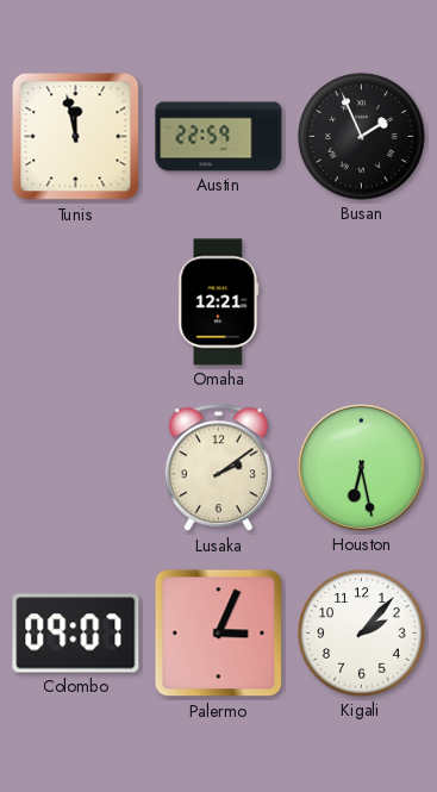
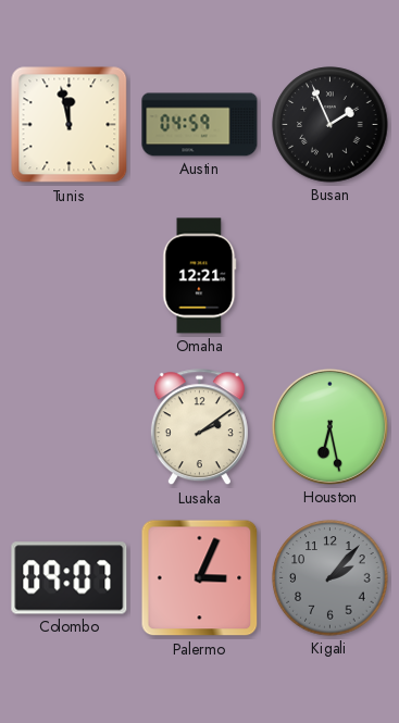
Austin: 22:59 -> 04:59
Kigali dial: white -> grey
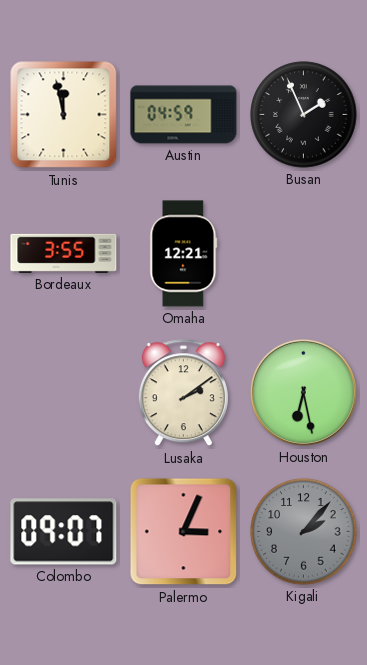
Bordeaux: none -> 3:55
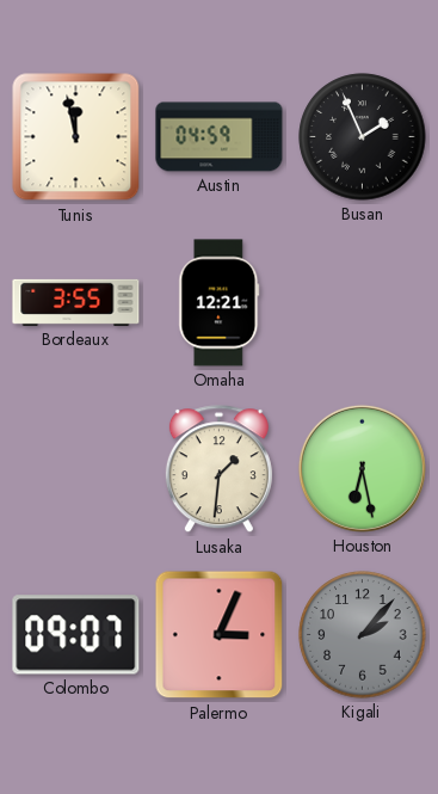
Lusaka: 2:09 -> 1:31
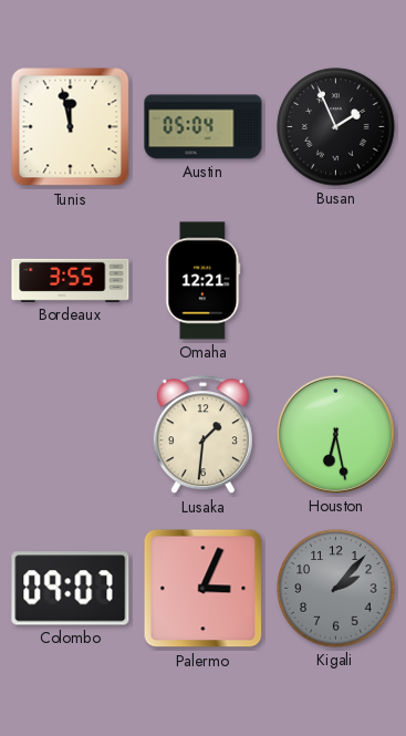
Austin: 04:59 -> 05:04
